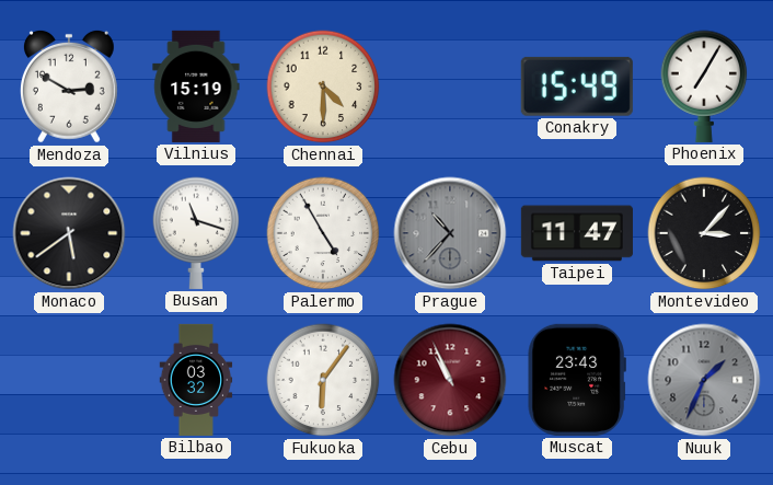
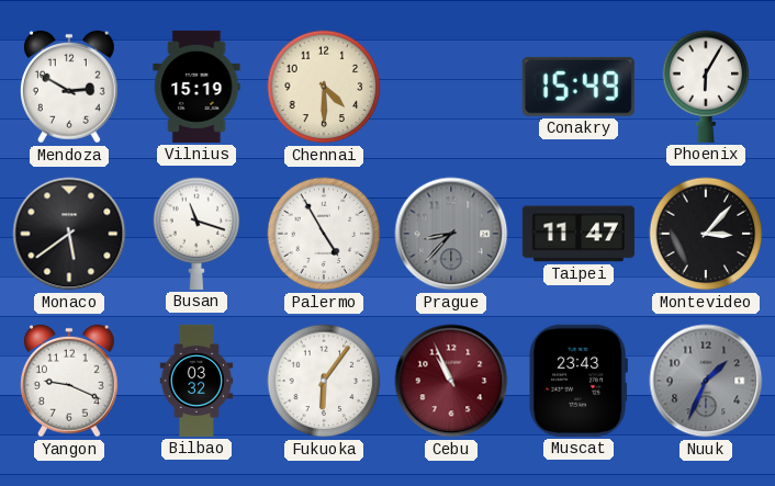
Phoenix: 7:05 -> 6:05
Prague: 10:37 -> 8:37
Yangon: none -> 9:19
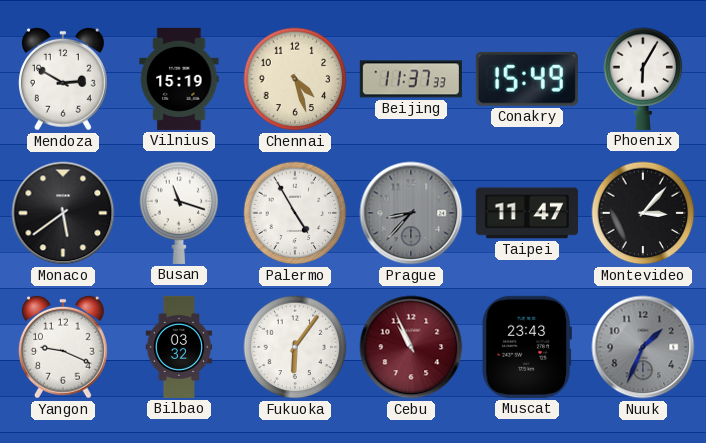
Chennai: 4:30 -> 4:27
Beijing: none -> 11:37
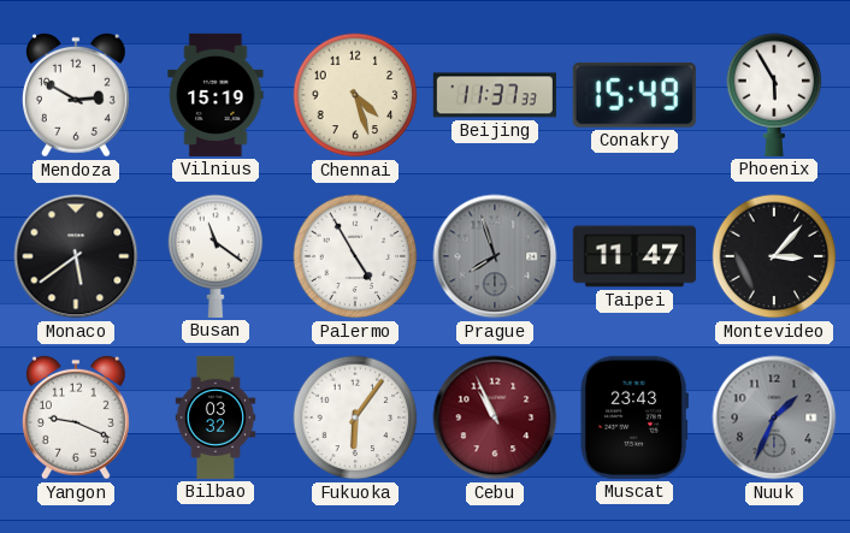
Phoenix: 6:05 -> 5:55
Busan: 11:18 -> 11:21
Prague: 8:37 -> 7:57
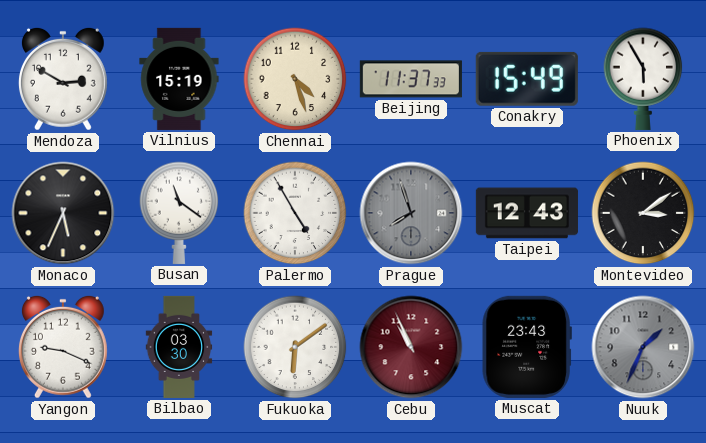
Monaco: 5:39 -> 5:34
Taipei: 11:47 -> 12:43
Montevideo: 3:07 -> 3:09
Bilbao: 03:32 -> 03:30
Fukuoka: 6:06 -> 6:09
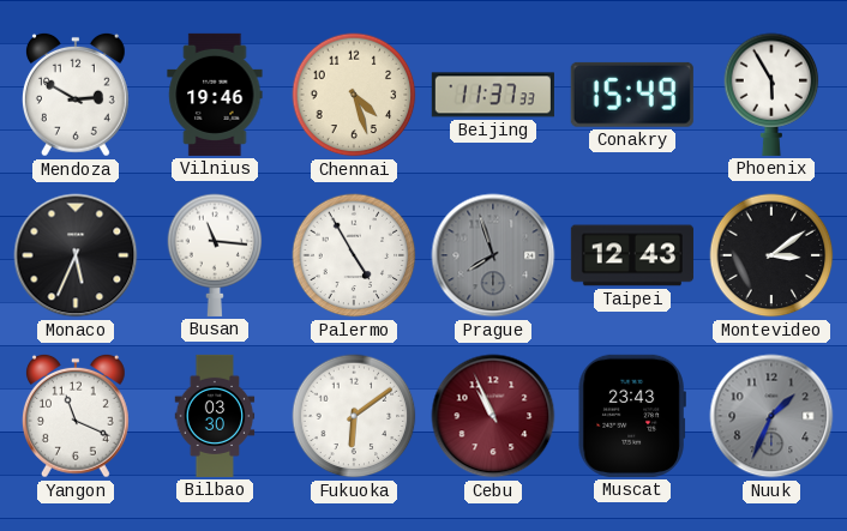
Vilnius: 15:19 -> 19:46
Busan: 11:21 -> 11:16
Yangon: 9:19 -> 11:19
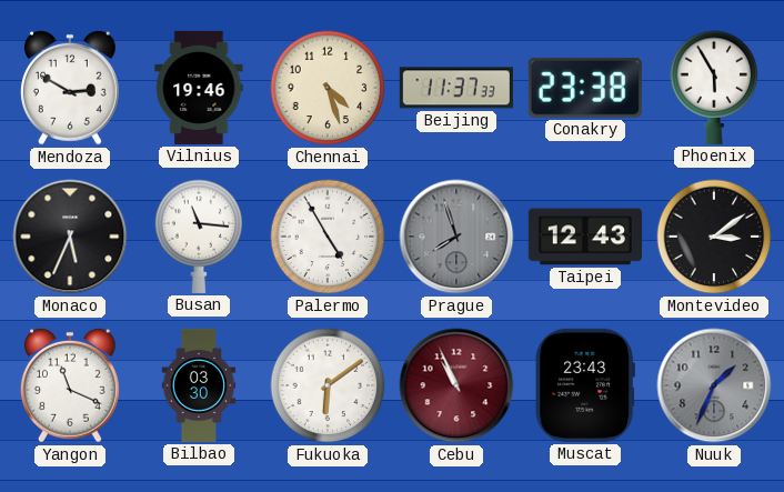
Conakry: 15:49 -> 23:38
